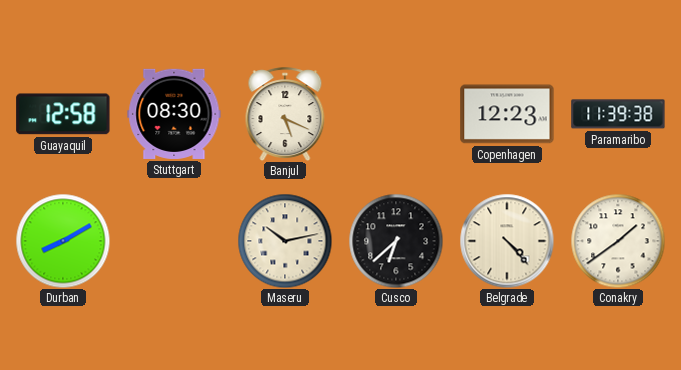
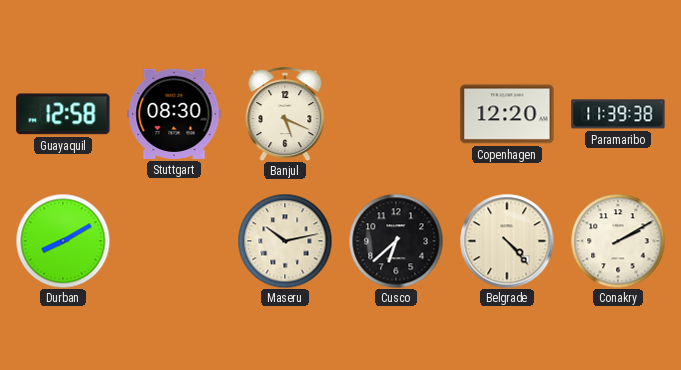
Copenhagen: 12:23 -> 12:20
Conakry: 1:39 -> 2:10
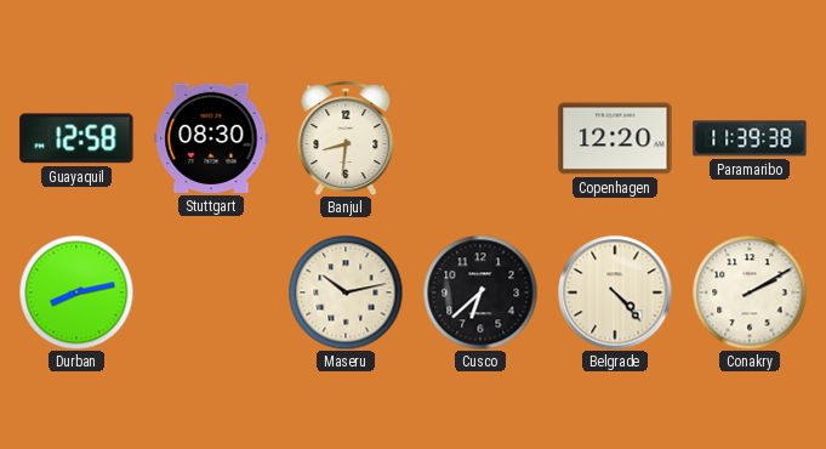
Banjul: 5:19 -> 8:31
Durban: 8:10 -> 8:13
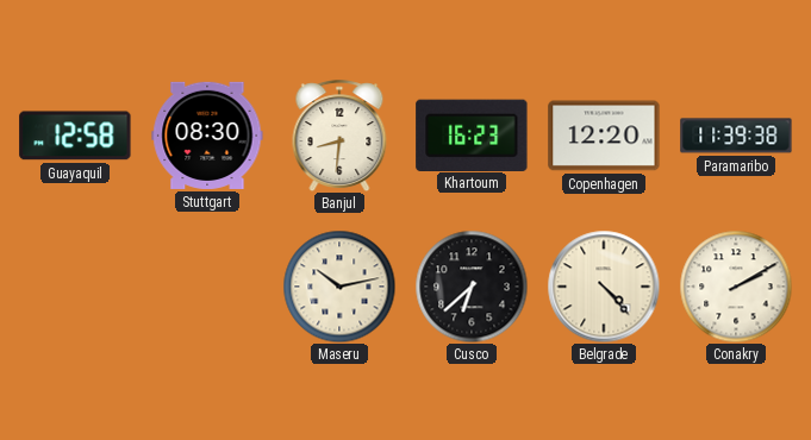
Khartoum: none -> 16:23
Durban: 8:13 -> none
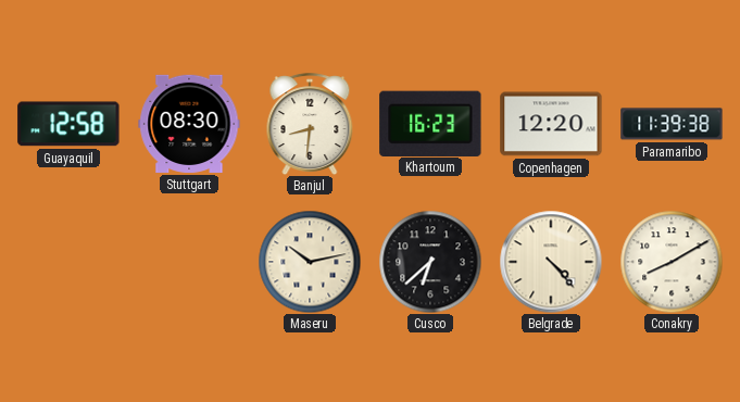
Conakry: 2:10 -> 8:10
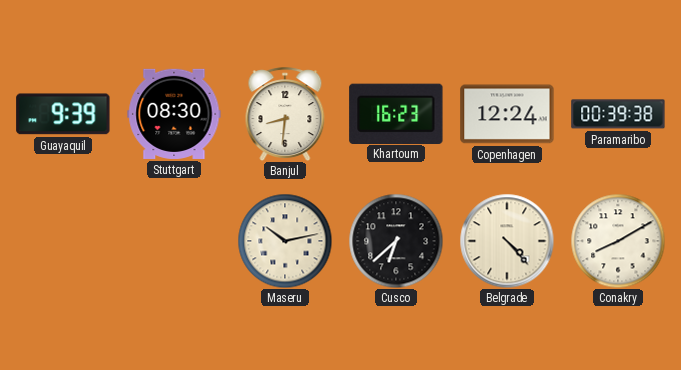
Guayaquil: 12:58 -> 9:39
Copenhagen: 12:20 -> 12:24
Paramaribo: 11:39 -> 00:39
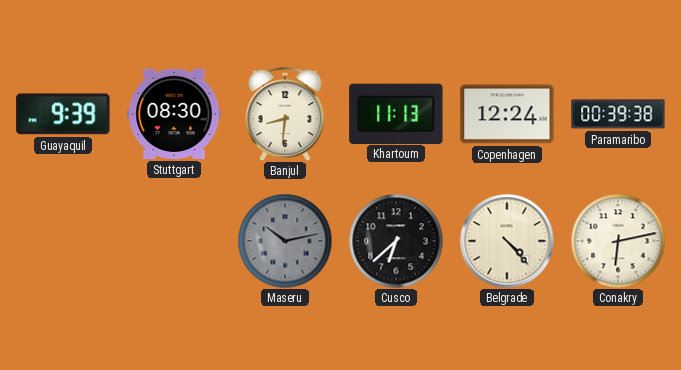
Khartoum: 16:23 -> 11:13
Maseru dial: cream -> grey
Conakry: 8:10 -> 6:13
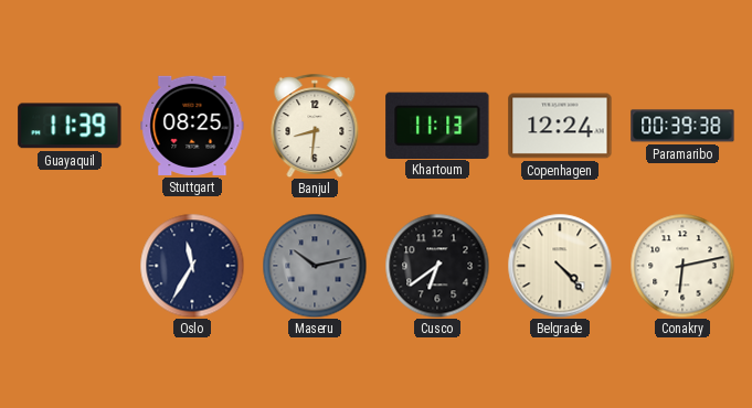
Guayaquil: 9:39 -> 11:39
Stuttgart: 08:30 -> 08:25
Oslo: none -> 11:35
Cusco: 6:38 -> 6:39
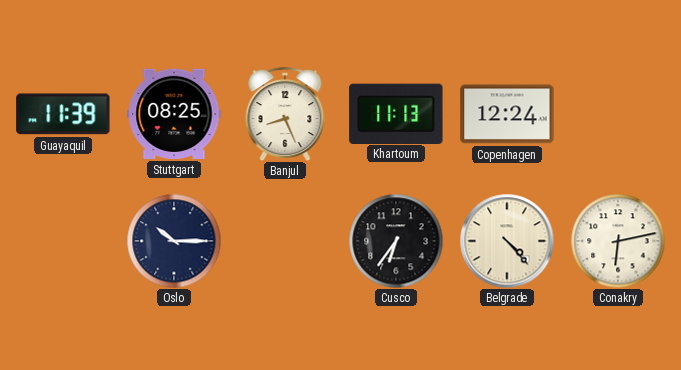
Banjul: 8:31 -> 8:26
Paramaribo: 00:39 -> none
Oslo: 11:35 -> 10:15
Maseru: 10:13 -> none
Cusco: 6:39 -> 6:36
